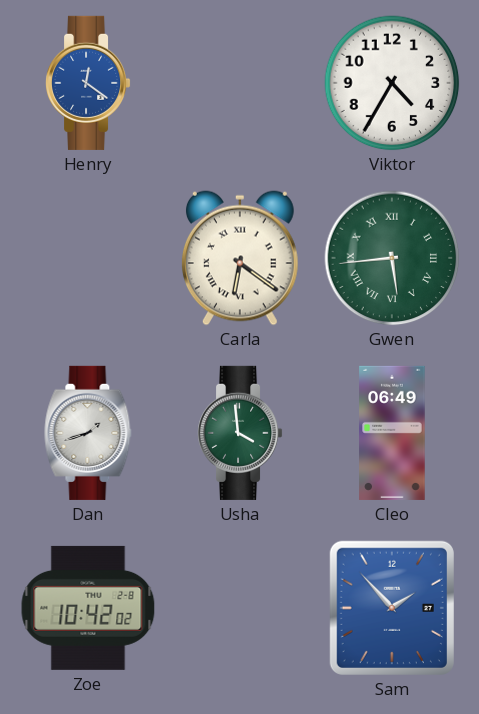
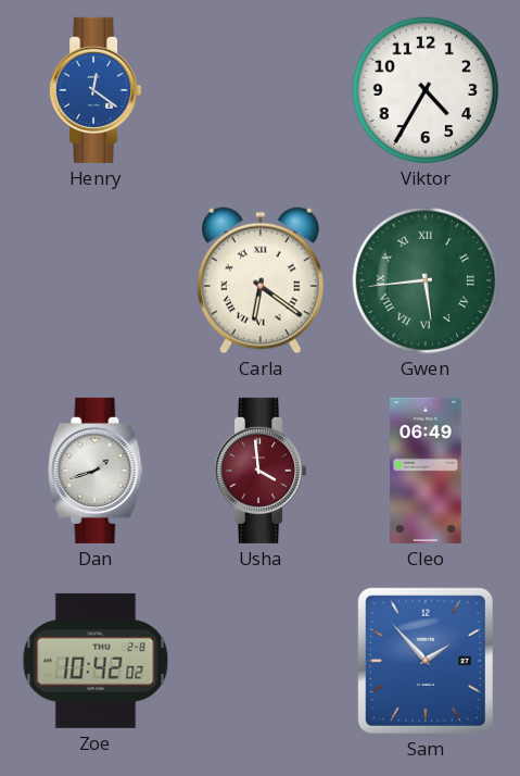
Usha dial: green -> burgundy
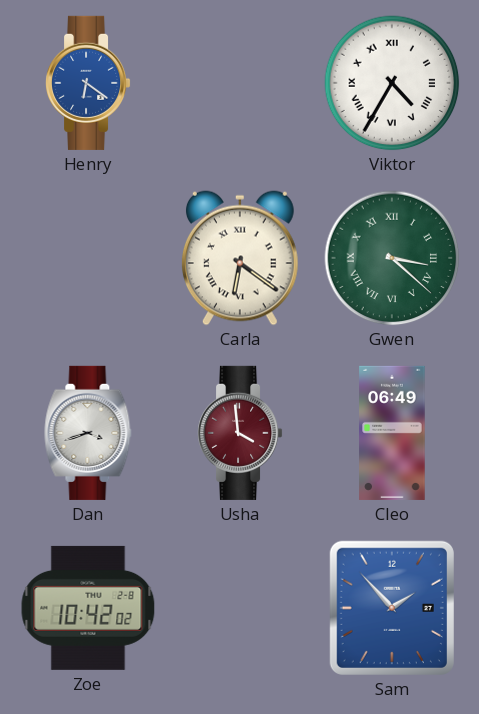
Henry: 12:21 -> 6:21
Viktor numerals: Arabic -> Roman
Gwen: 5:44 -> 3:22
Dan: 1:42 -> 3:42
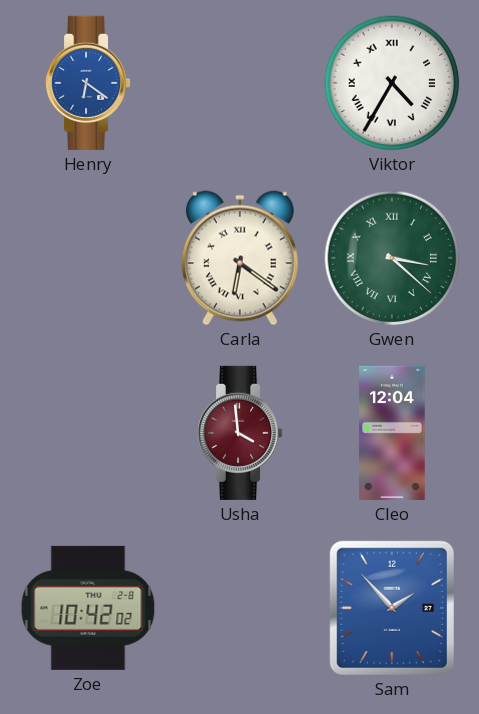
Dan: 3:42 -> none
Cleo: 06:49 -> 12:04
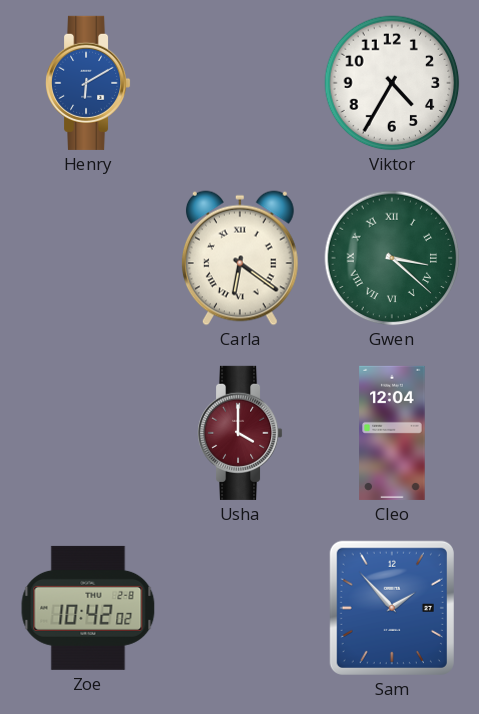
Henry: 6:21 -> 6:10
Viktor numerals: Roman -> Arabic
Usha: 3:59 -> 4:00
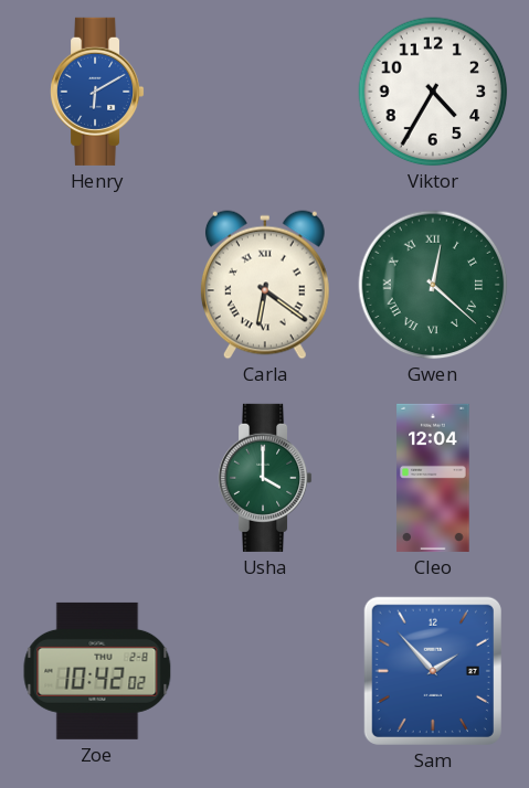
Gwen: 3:22 -> 12:22
Usha dial: burgundy -> green
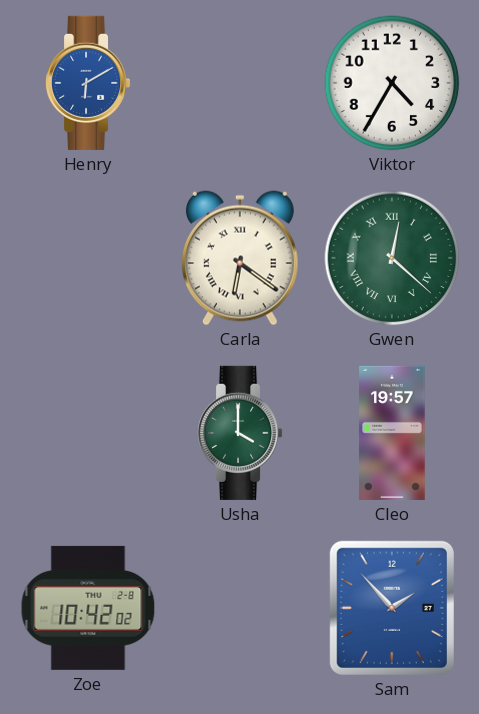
Cleo: 12:04 -> 19:57
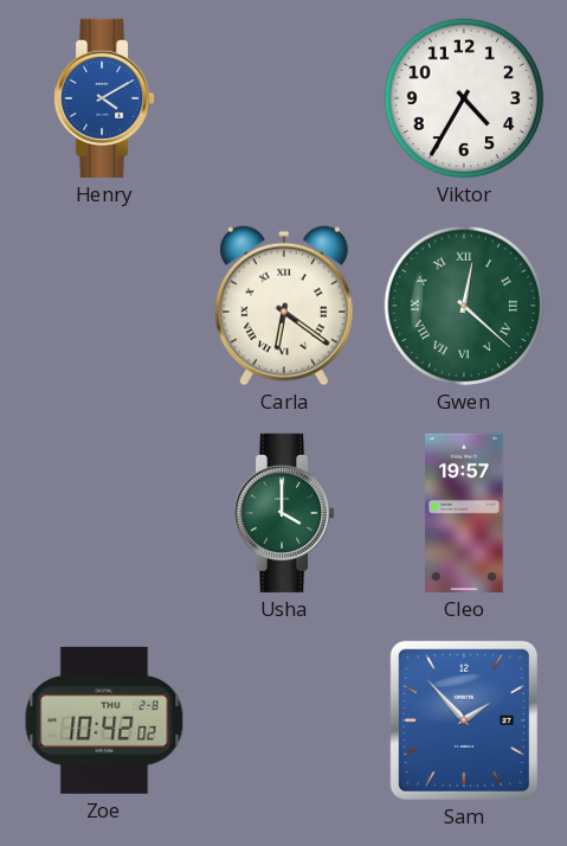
Henry: 6:10 -> 4:10
